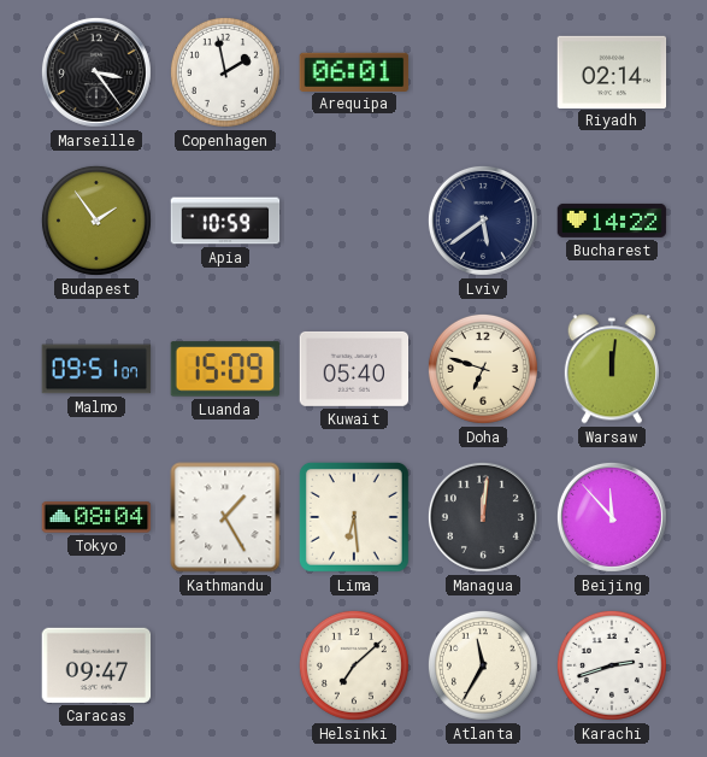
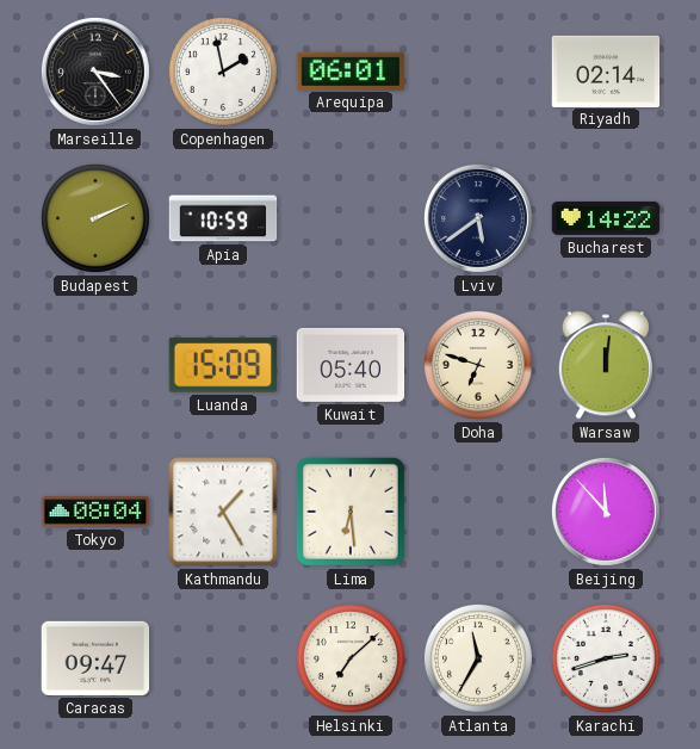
Budapest: 1:54 -> 2:11
Malmo: 09:51 -> none
Managua: 12:01 -> none
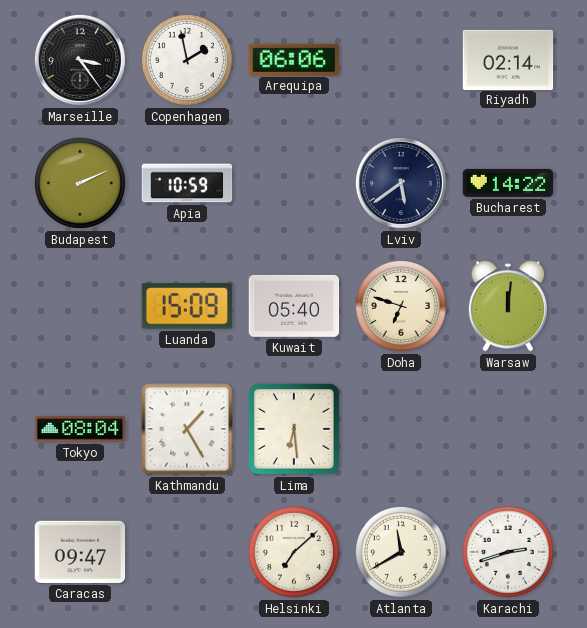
Arequipa: 06:01 -> 06:06
Beijing: 11:53 -> none
Atlanta: 11:35 -> 11:40
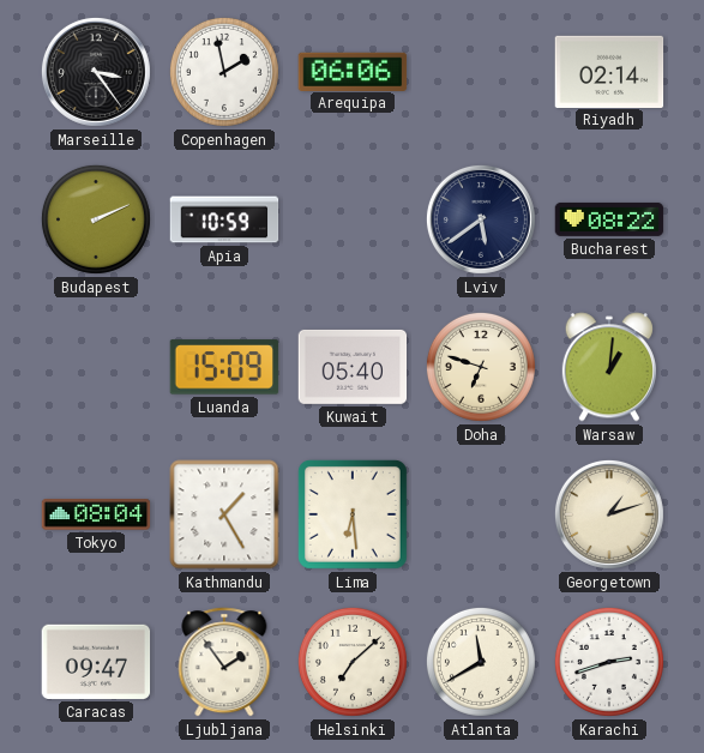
Bucharest: 14:22 -> 08:22
Warsaw: 12:01 -> 1:01
Georgetown: none -> 1:12
Ljubljana: none -> 1:54
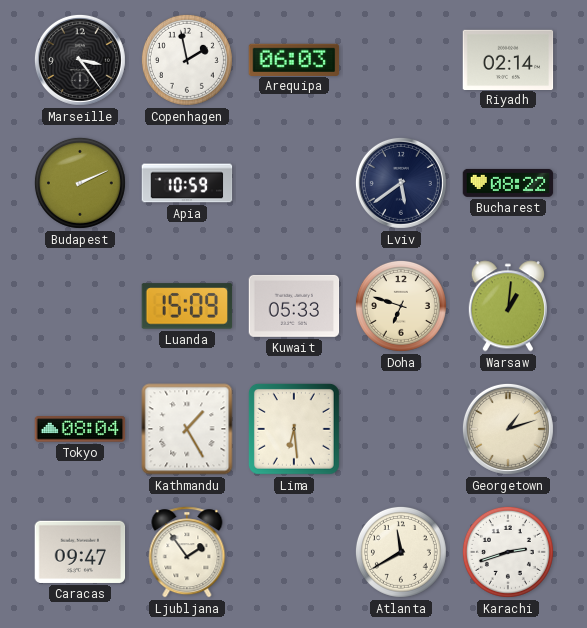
Arequipa: 06:06 -> 06:03
Kuwait: 05:40 -> 05:33
Helsinki: 7:08 -> none
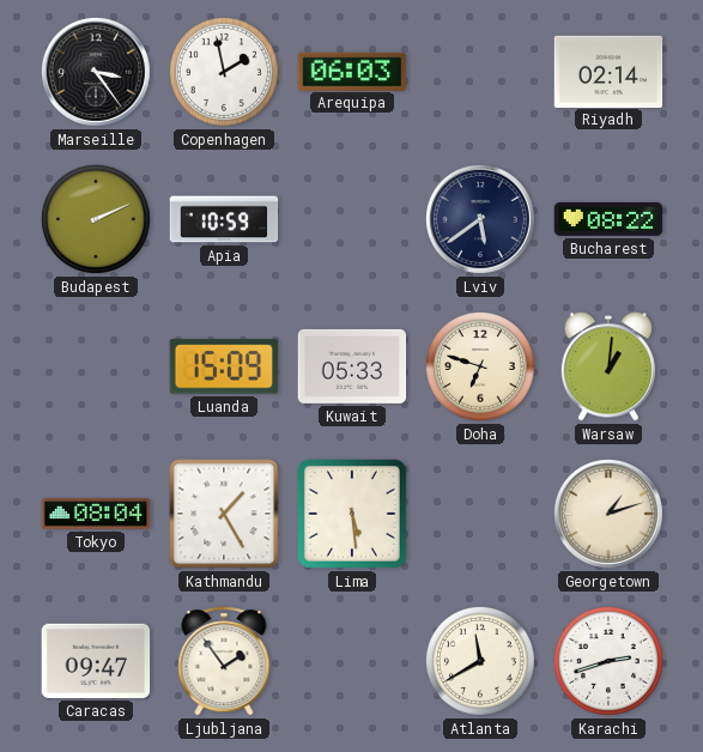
Lima: 6:29 -> 5:29
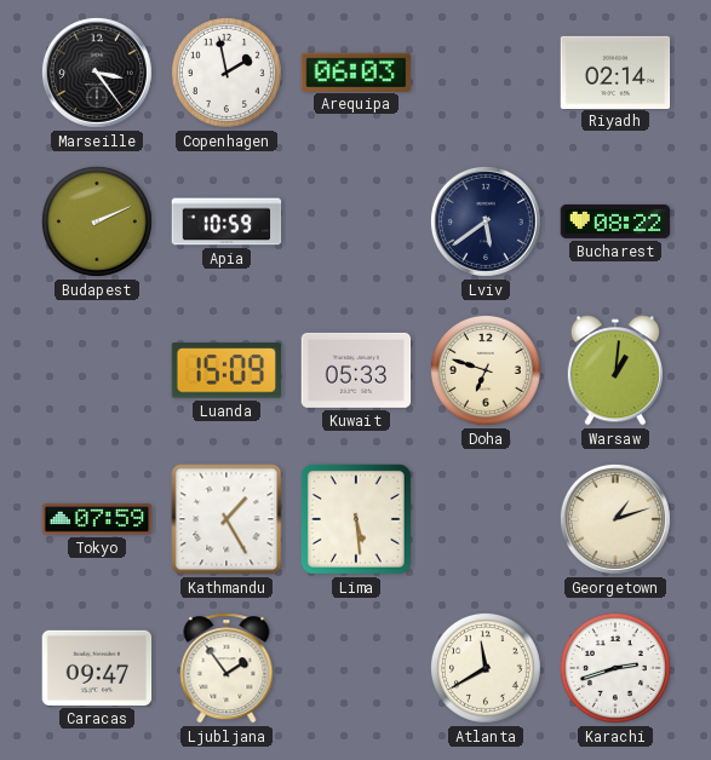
Tokyo: 08:04 -> 07:59
